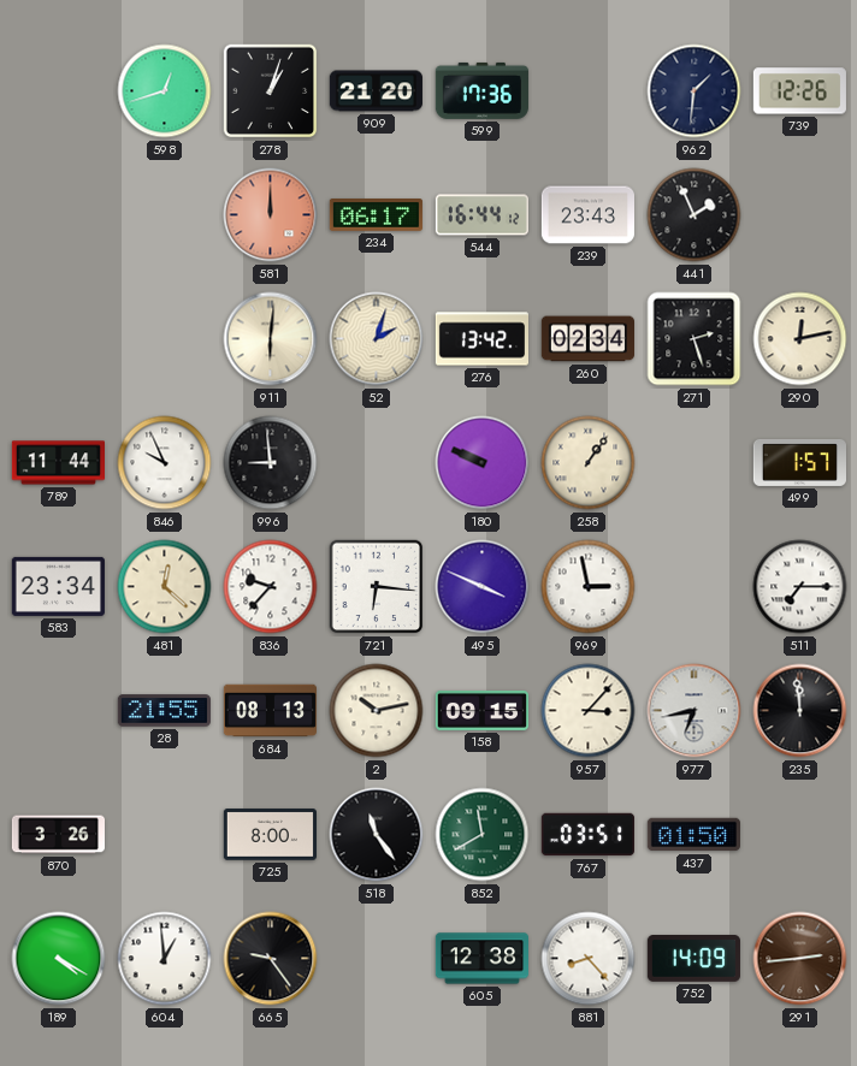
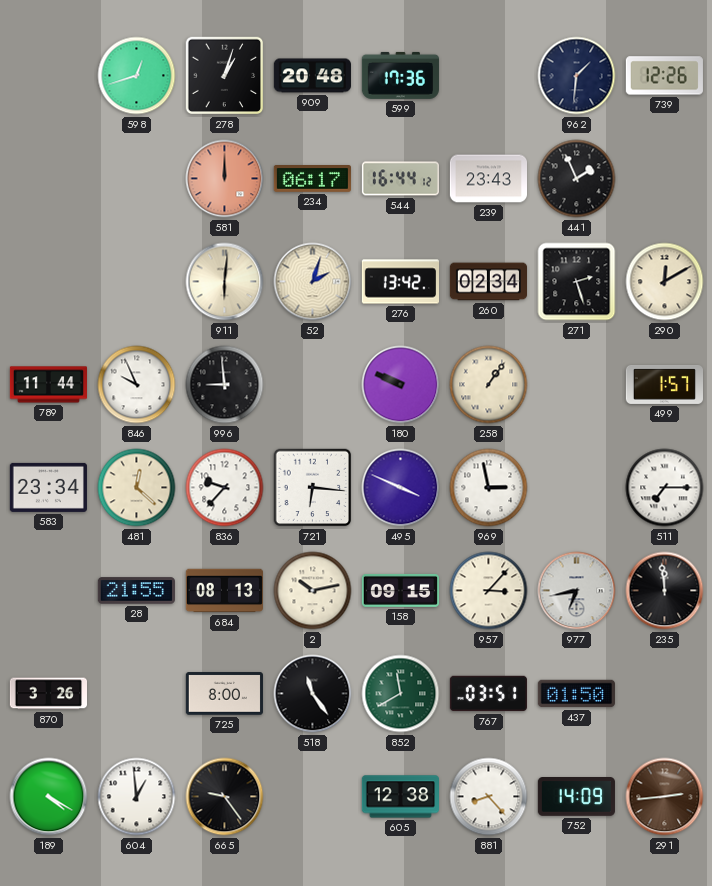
909: 21:20 -> 20:48
290: 12:13 -> 12:10
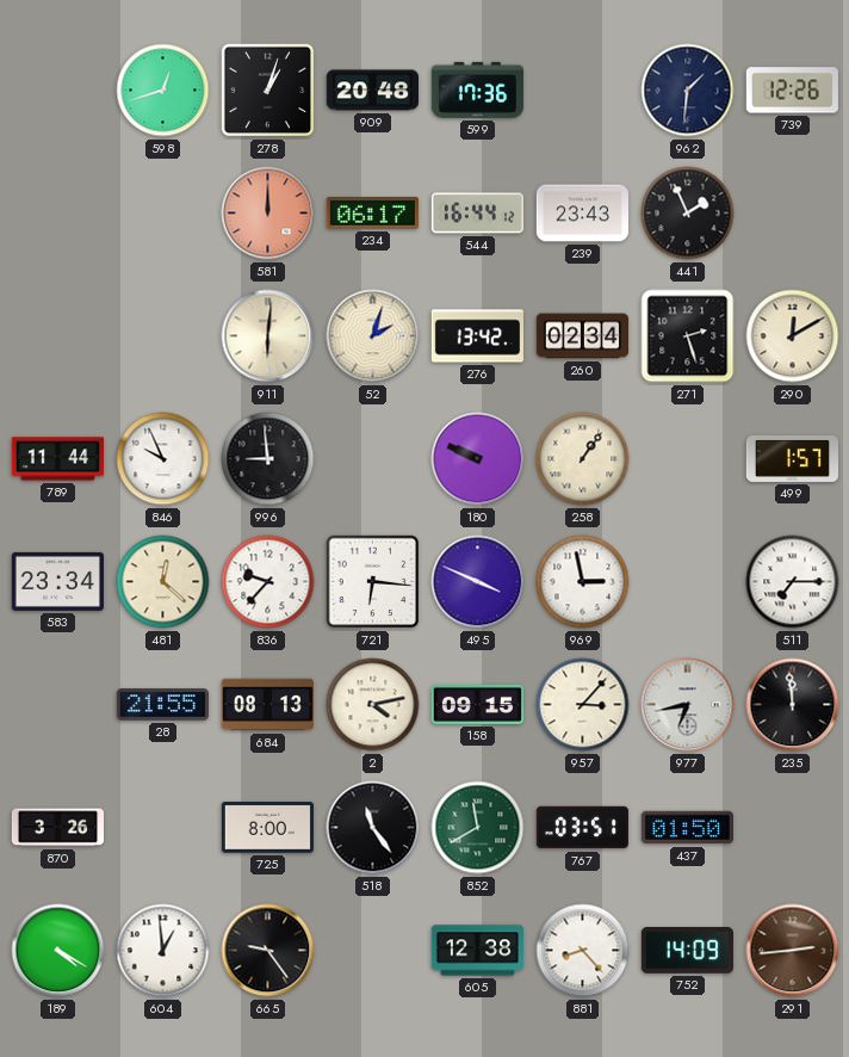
2: 10:13 -> 4:13
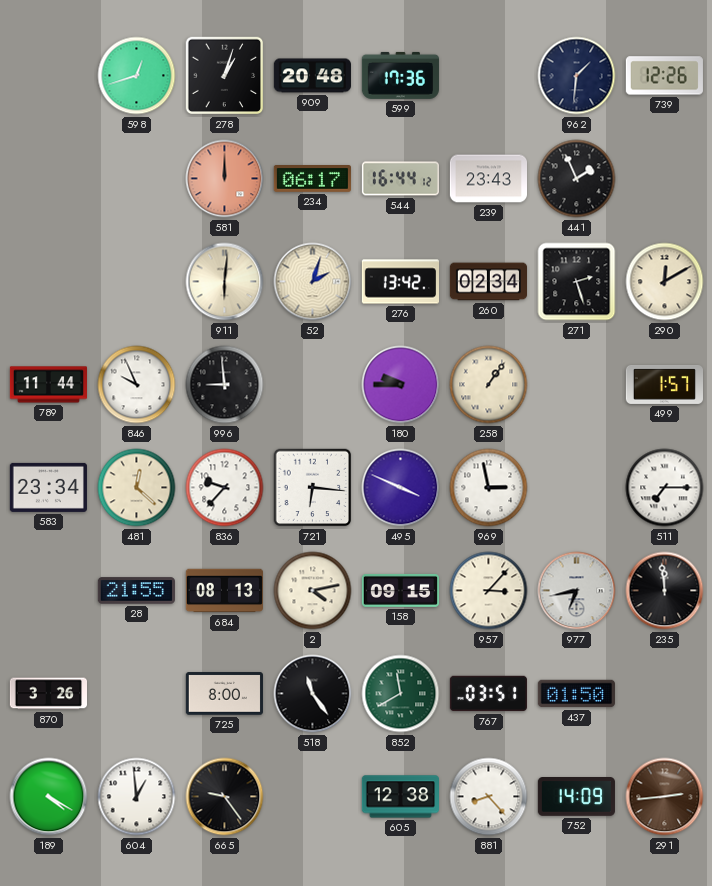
180: 9:49 -> 9:45
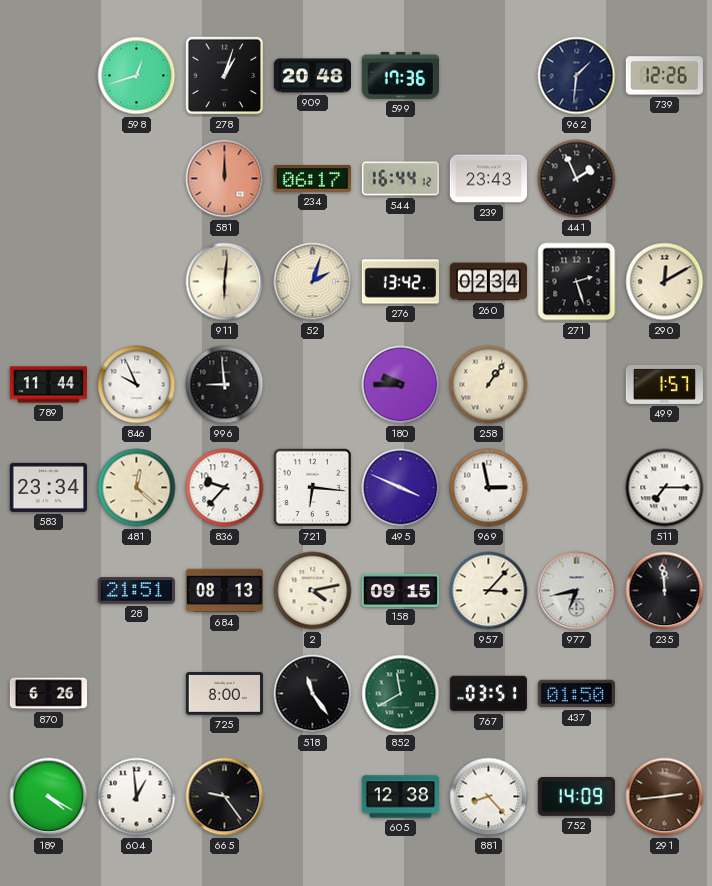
28: 21:55 -> 21:51
870: 3:26 -> 6:26
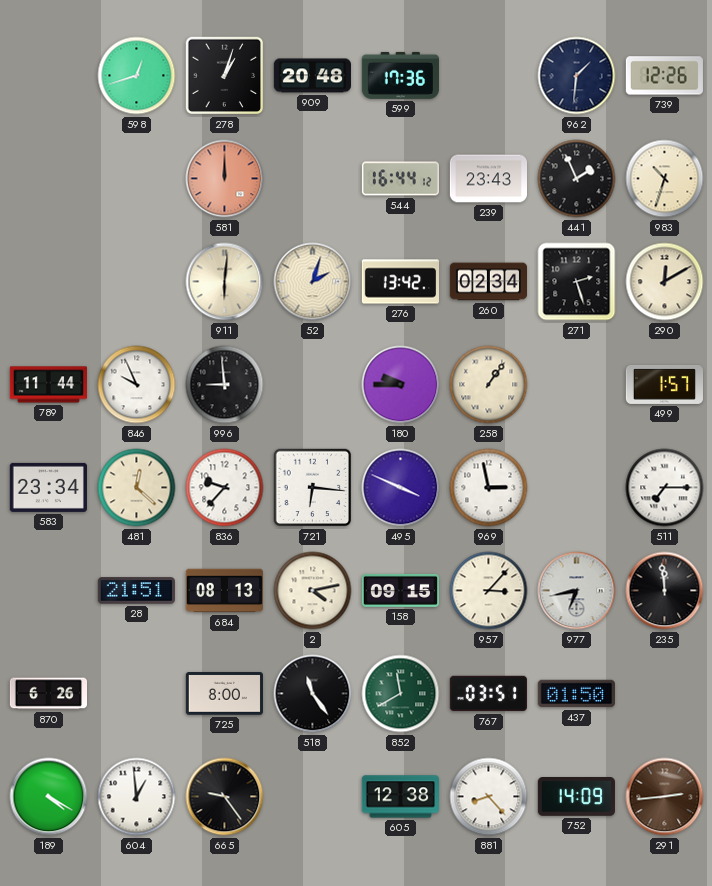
234: 06:17 -> none
983: none -> 10:33
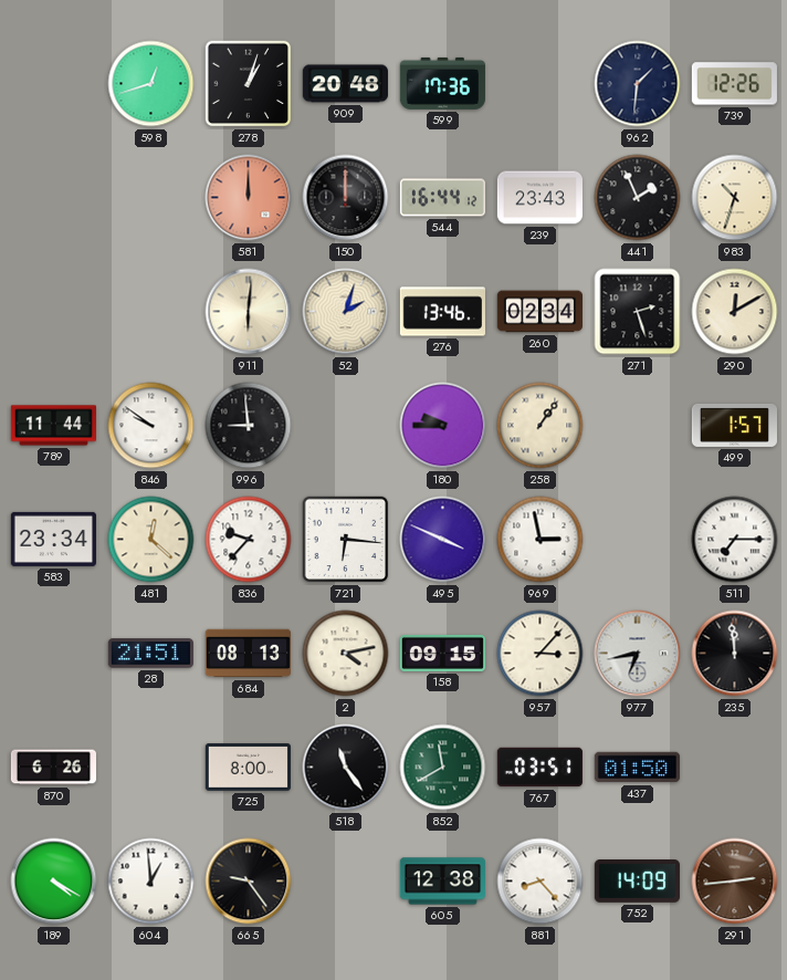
150: none -> 12:00
276: 13:42 -> 13:46
846: 9:56 -> 9:51
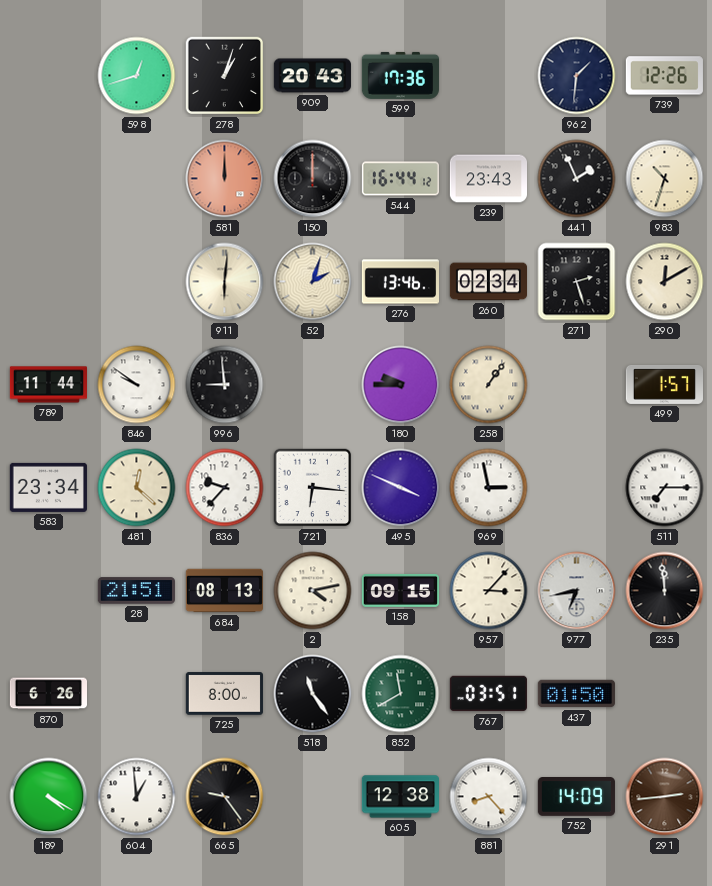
909: 20:48 -> 20:43
